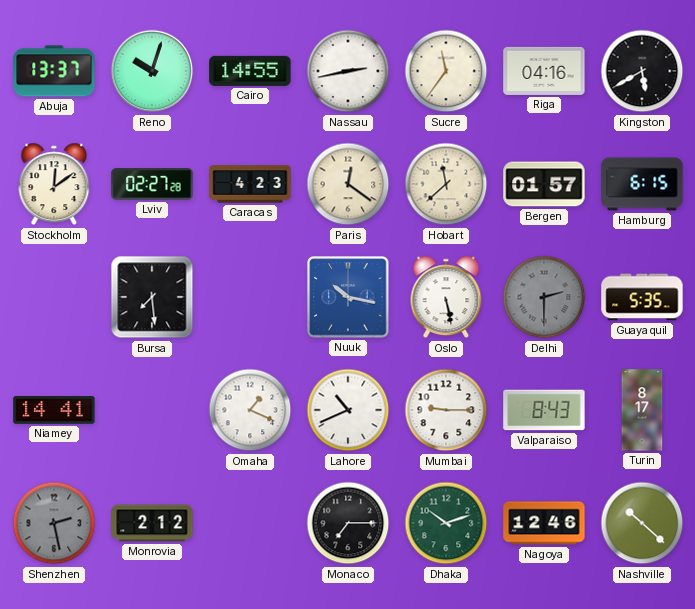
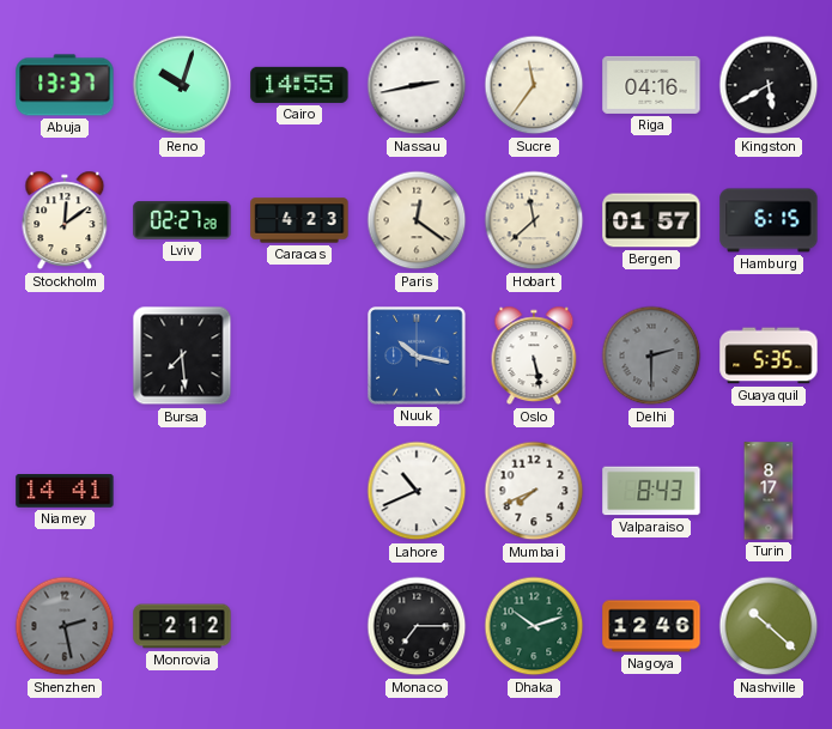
Omaha: 1:19 -> none
Mumbai: 9:15 -> 7:41
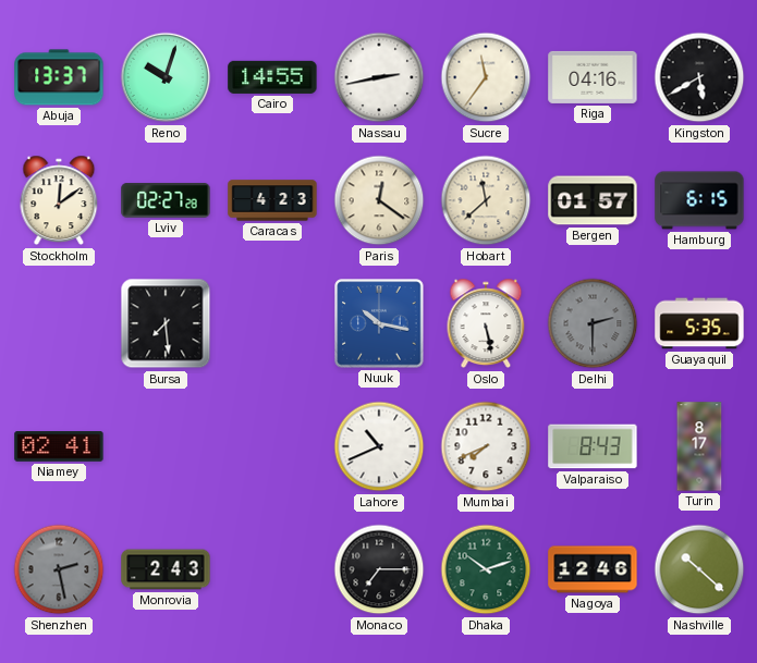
Niamey: 14:41 -> 02:41
Monrovia: 2:12 -> 2:43
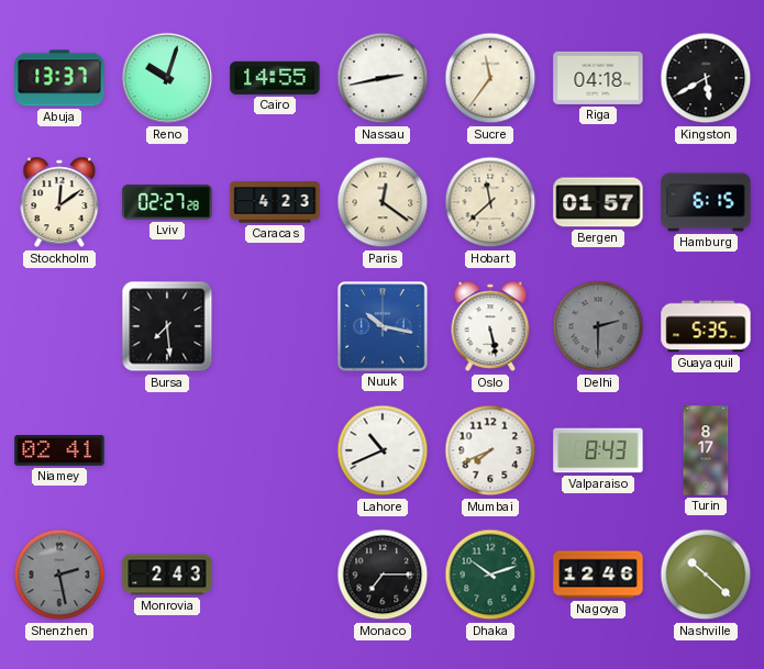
Riga: 04:16 -> 04:18
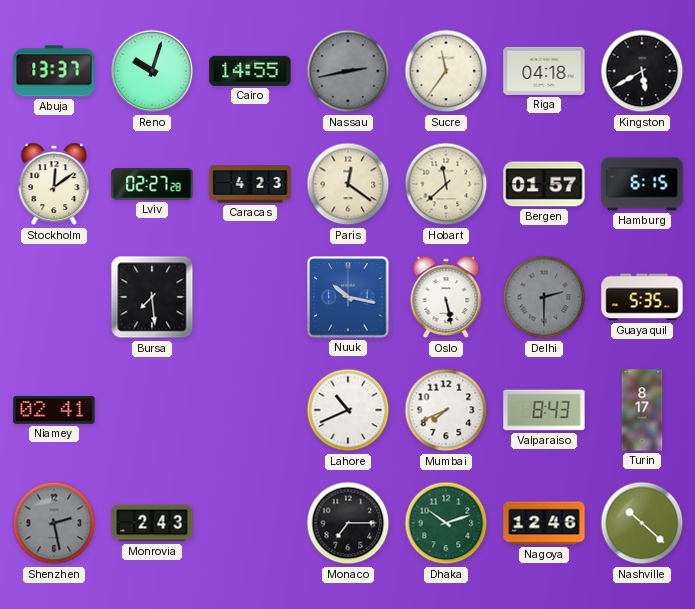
Nassau dial: white -> grey
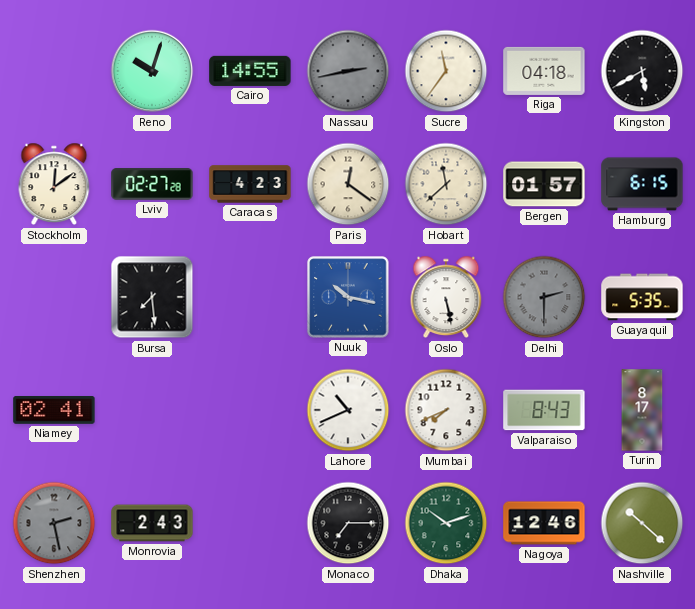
Abuja: 13:37 -> none
